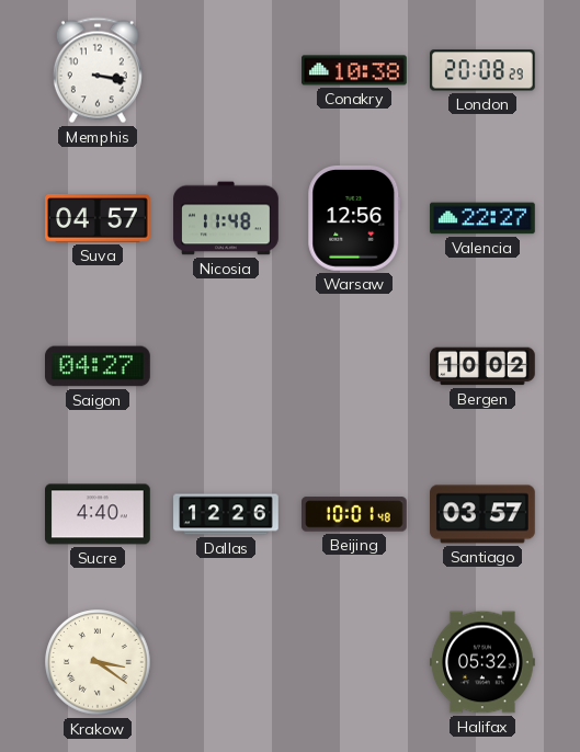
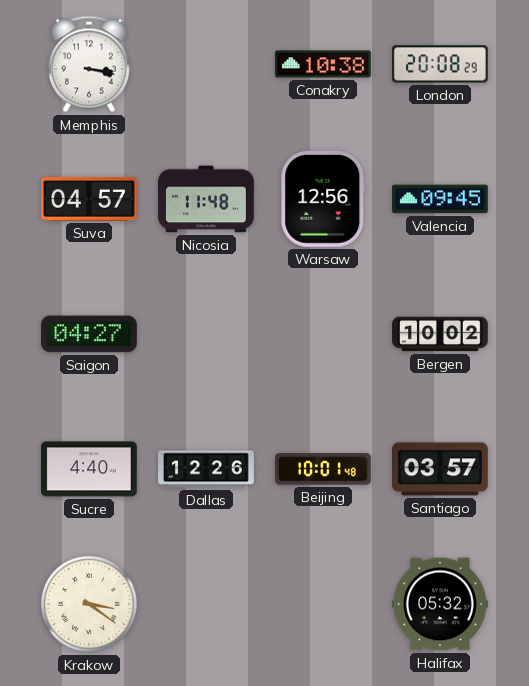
Valencia: 22:27 -> 09:45
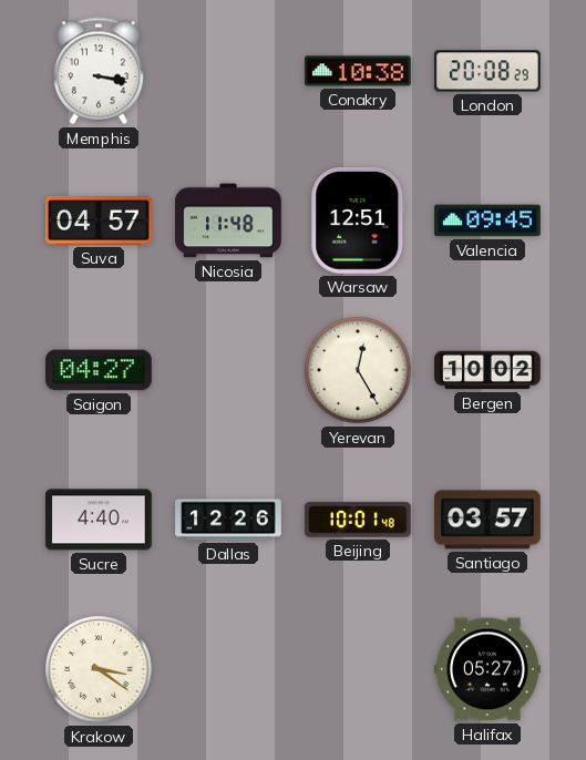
Warsaw: 12:56 -> 12:51
Yerevan: none -> 12:25
Halifax: 05:32 -> 05:27
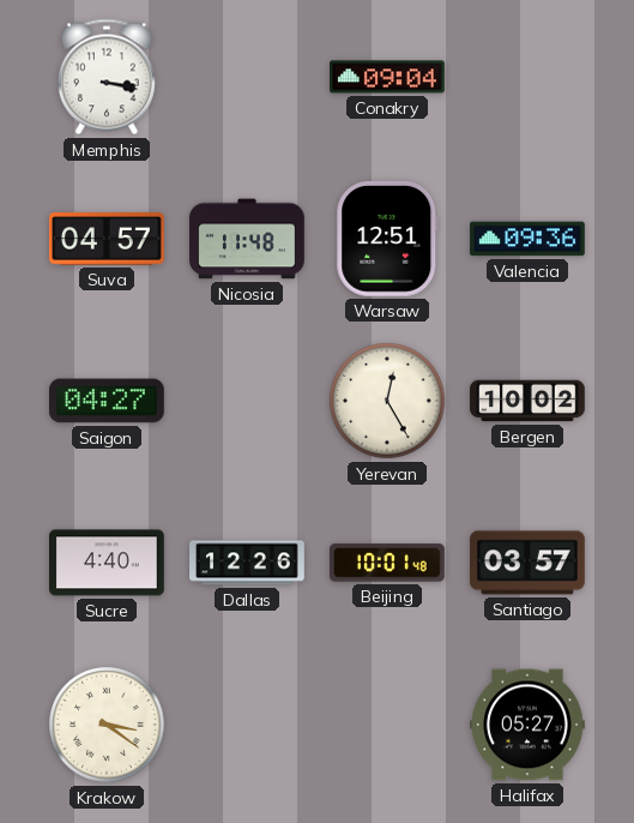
Conakry: 10:38 -> 09:04
London: 20:08 -> none
Valencia: 09:45 -> 09:36
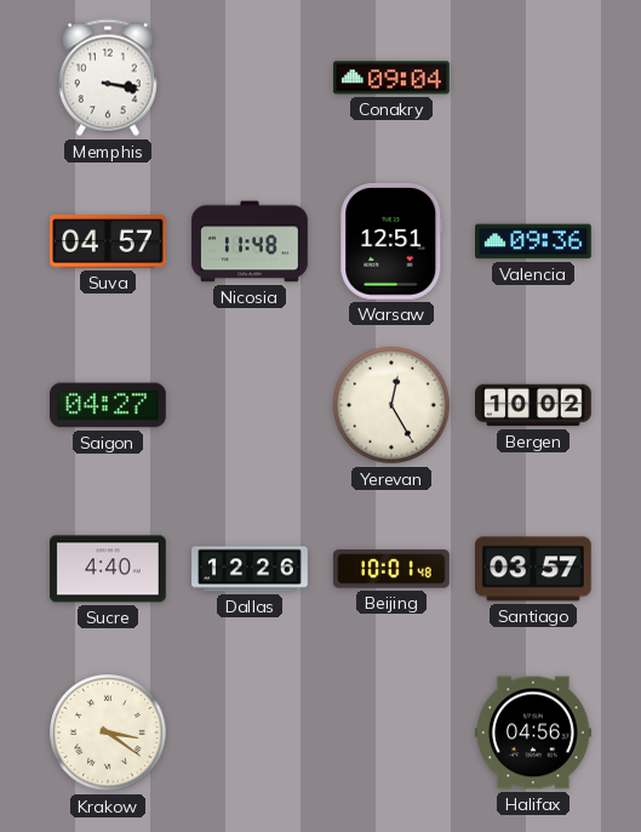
Halifax: 05:27 -> 04:56
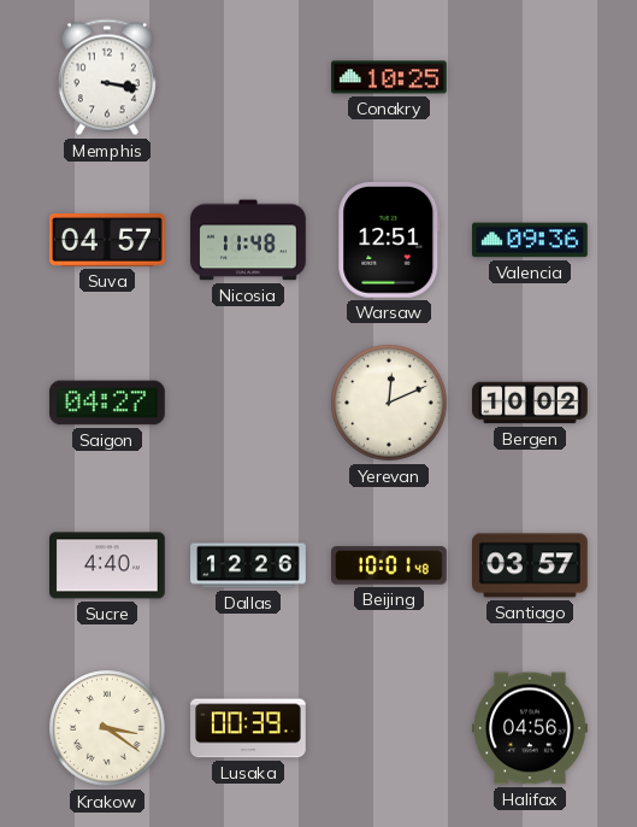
Conakry: 09:04 -> 10:25
Yerevan: 12:25 -> 12:11
Lusaka: none -> 00:39
